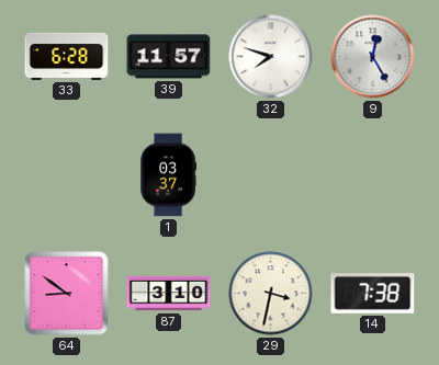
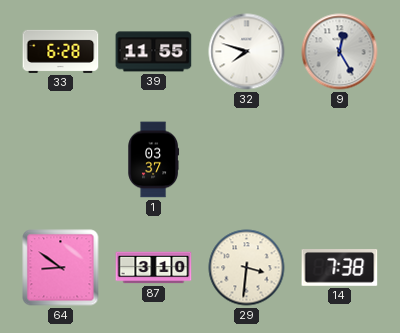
39: 11:57 -> 11:55
29: 3:32 -> 3:31
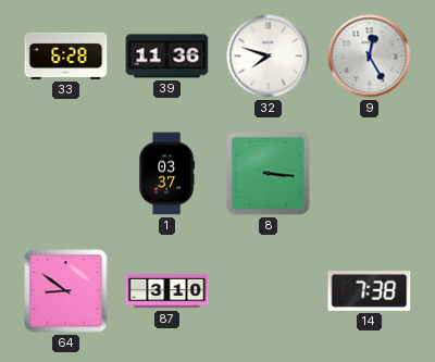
39: 11:55 -> 11:36
8: none -> 3:16
29: 3:31 -> none
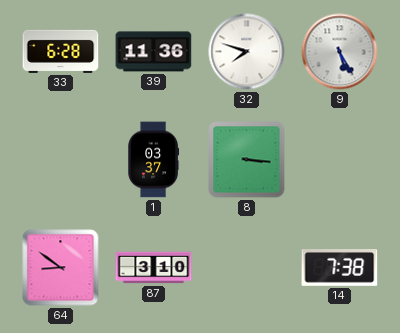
9: 12:25 -> 5:25
